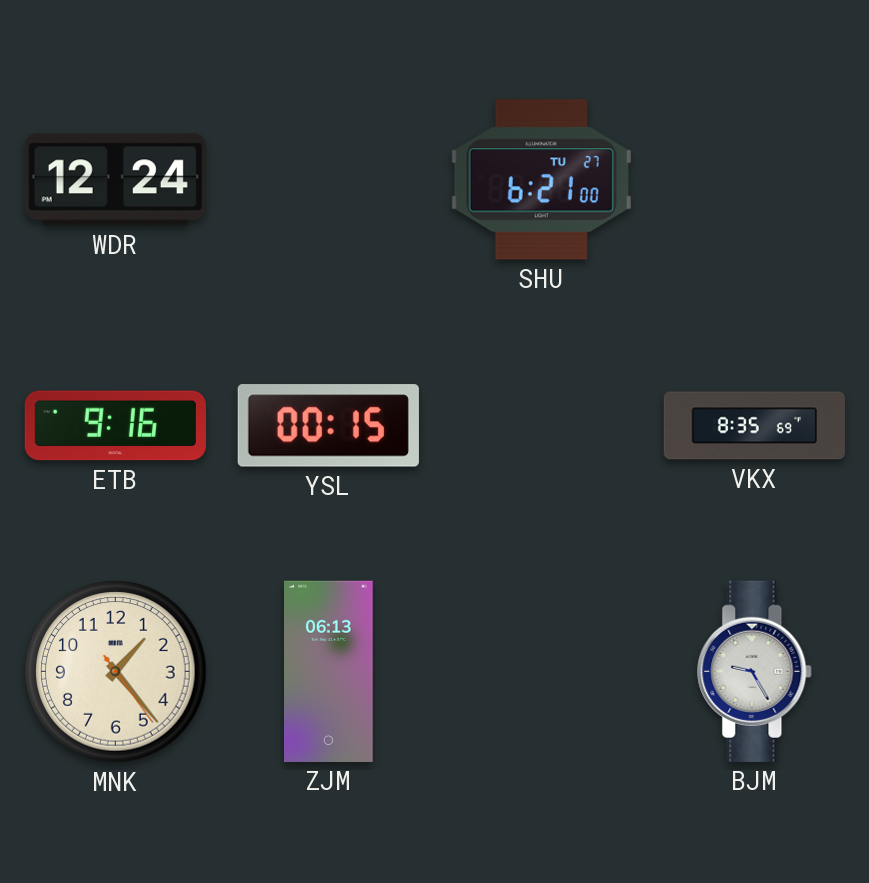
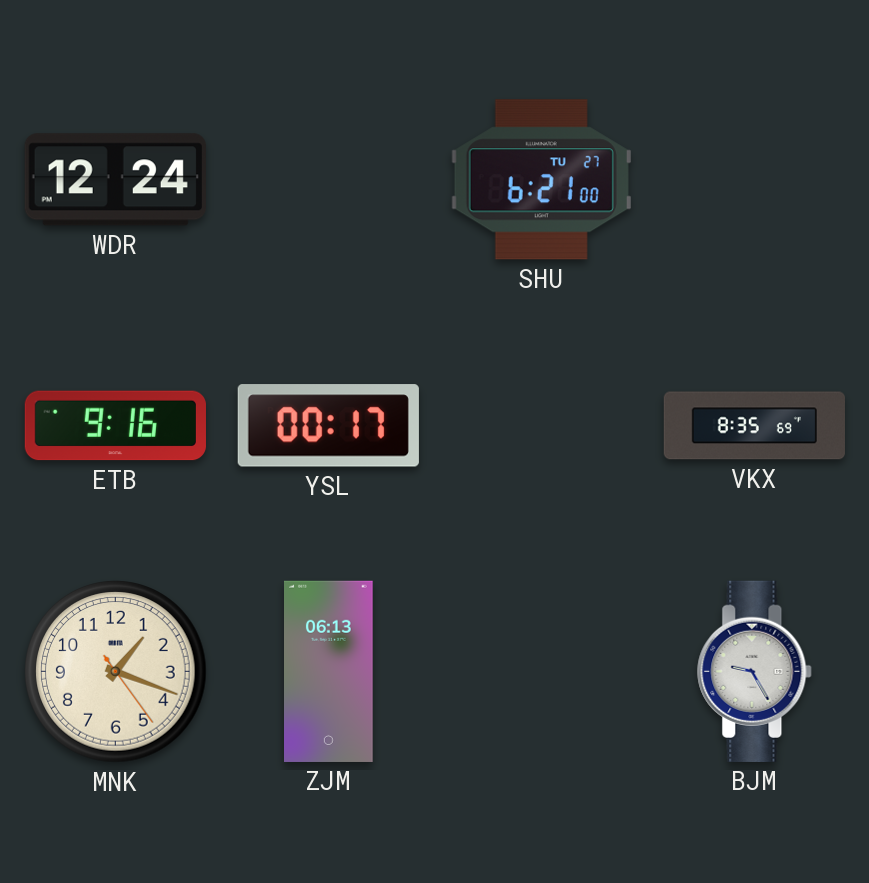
YSL: 00:15 -> 00:17
MNK: 1:23 -> 1:18
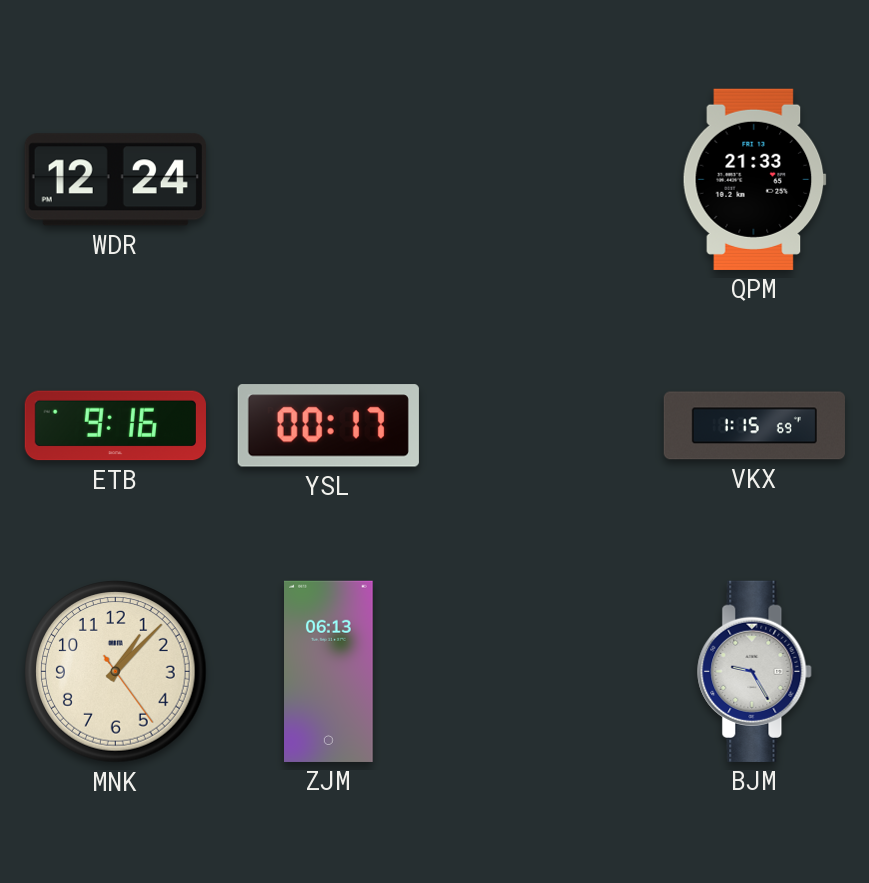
SHU: 6:21 -> none
QPM: none -> 21:33
VKX: 8:35 -> 1:15
MNK: 1:18 -> 1:07
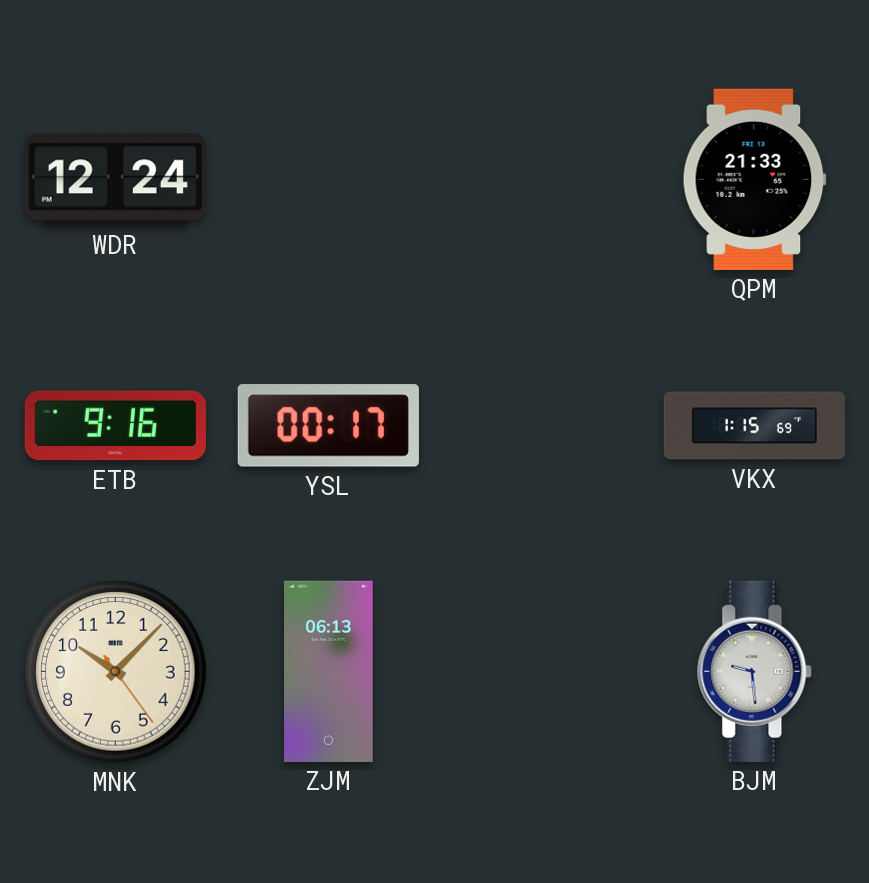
MNK: 1:07 -> 10:07
BJM: 9:25 -> 9:29
